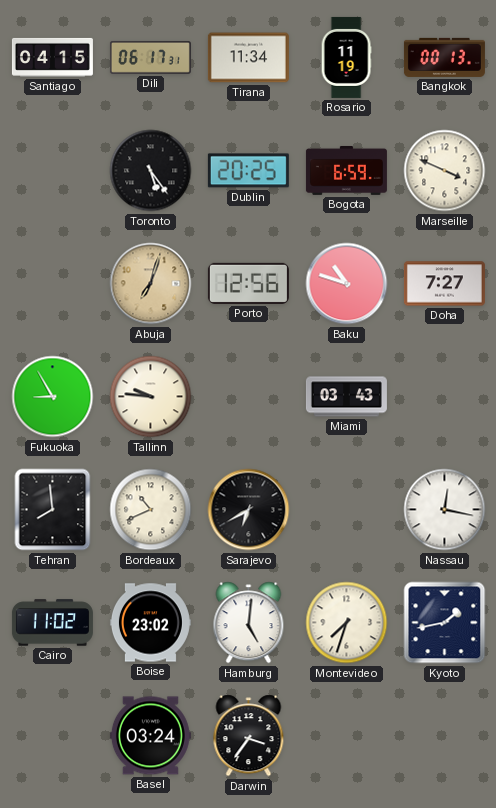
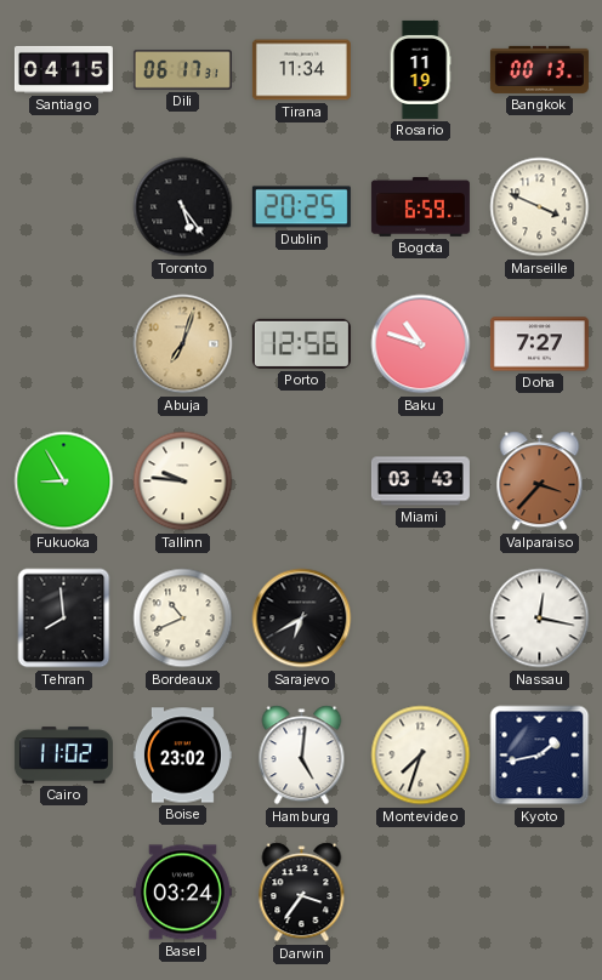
Valparaiso: none -> 3:37
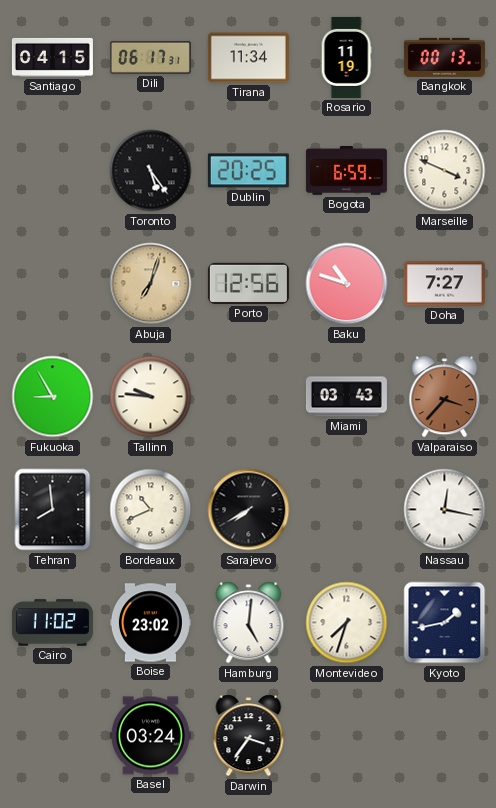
Sarajevo: 6:40 -> 7:40
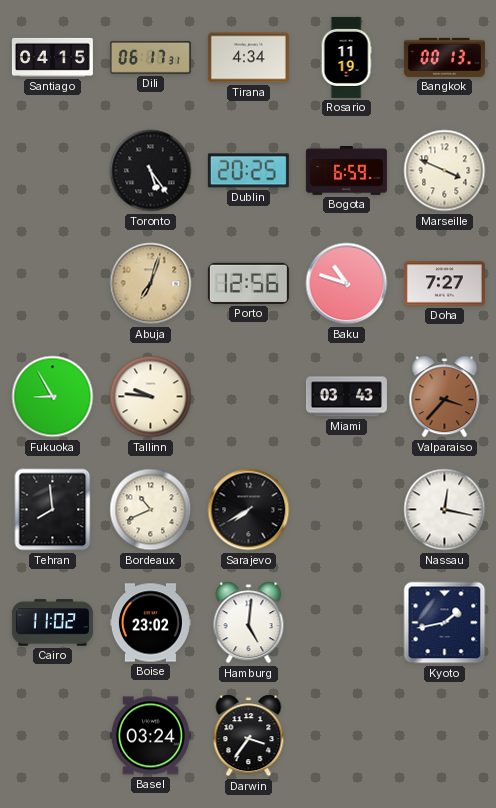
Tirana: 11:34 -> 4:34
Montevideo: 7:33 -> none
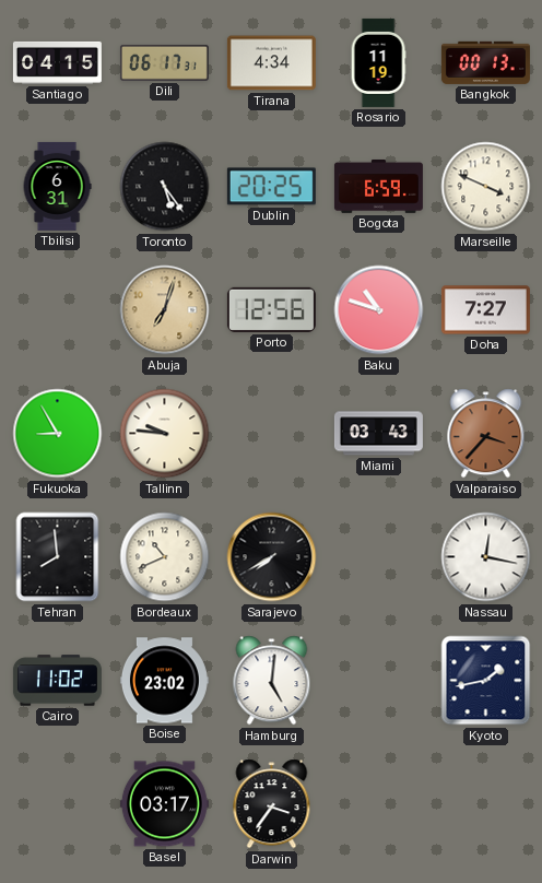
Tbilisi: none -> 6:31
Basel: 03:24 -> 03:17
